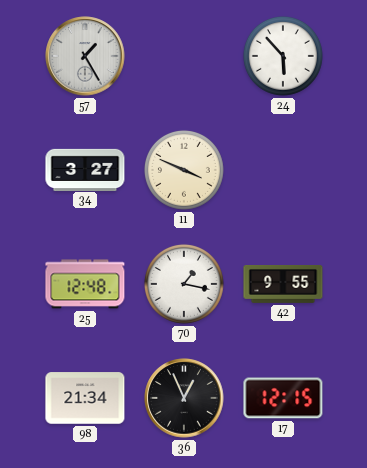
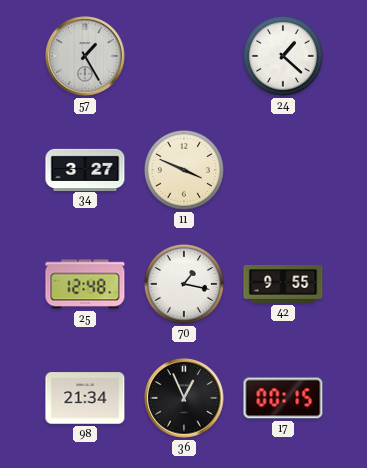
24: 5:53 -> 1:22
17: 12:15 -> 00:15
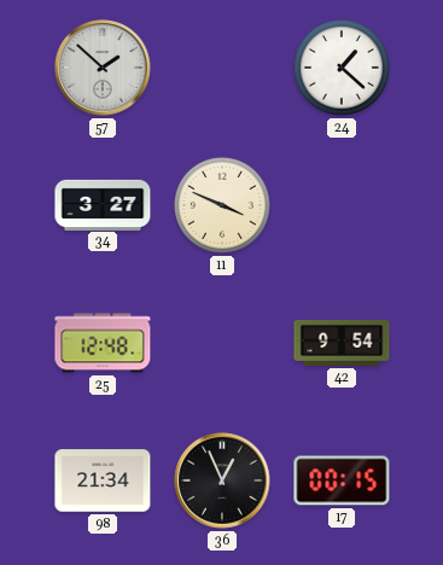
57: 1:25 -> 1:52
70: 1:17 -> none
42: 9:55 -> 9:54
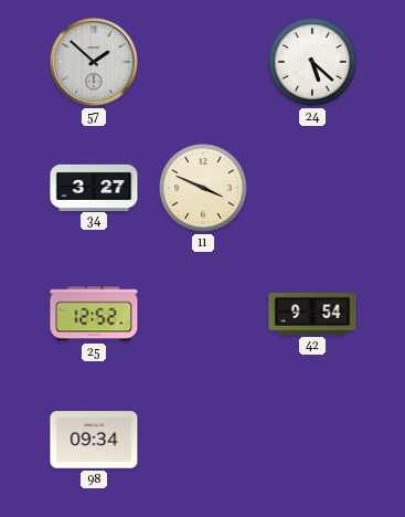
24: 1:22 -> 5:22
25: 12:48 -> 12:52
98: 21:34 -> 09:34
36: 12:56 -> none
17: 00:15 -> none
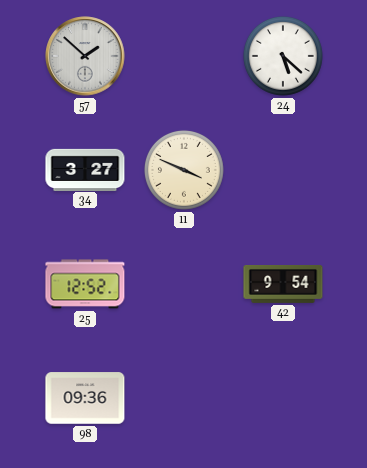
98: 09:34 -> 09:36
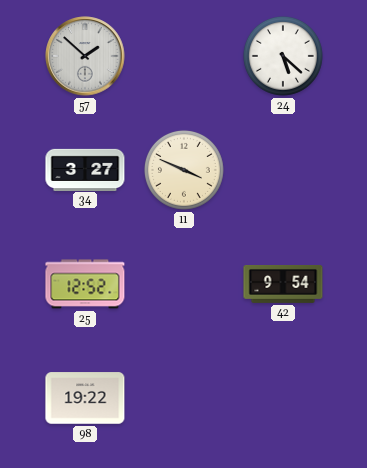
98: 09:36 -> 19:22
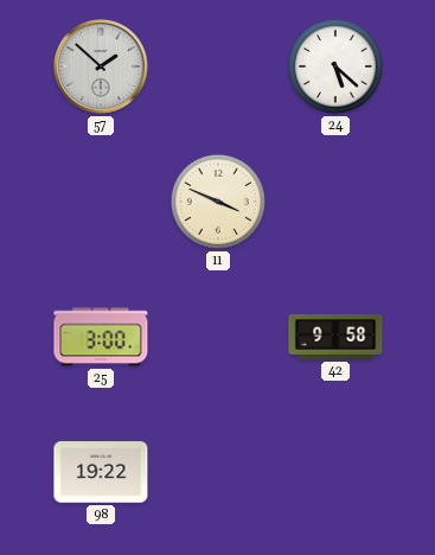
34: 3:27 -> none
25: 12:52 -> 3:00
42: 9:54 -> 9:58
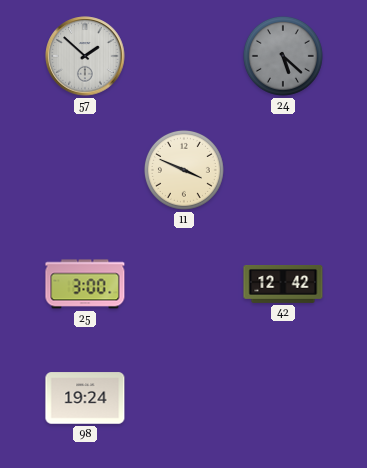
24 dial: white -> grey
42: 9:58 -> 12:42
98: 19:22 -> 19:24
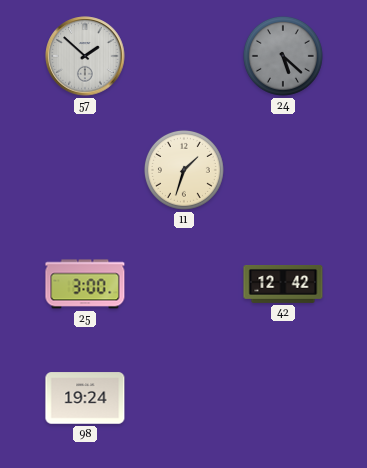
11: 3:49 -> 1:33
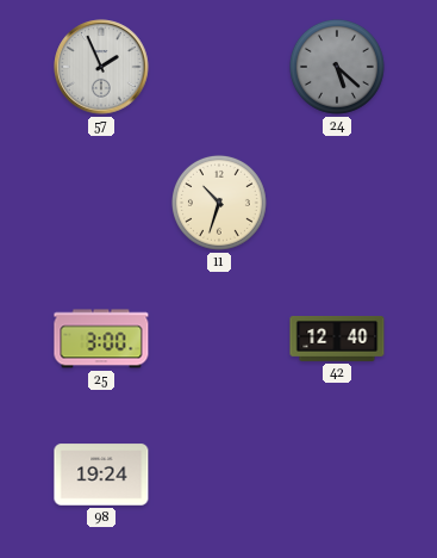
57: 1:52 -> 1:56
11: 1:33 -> 10:33
42: 12:42 -> 12:40
